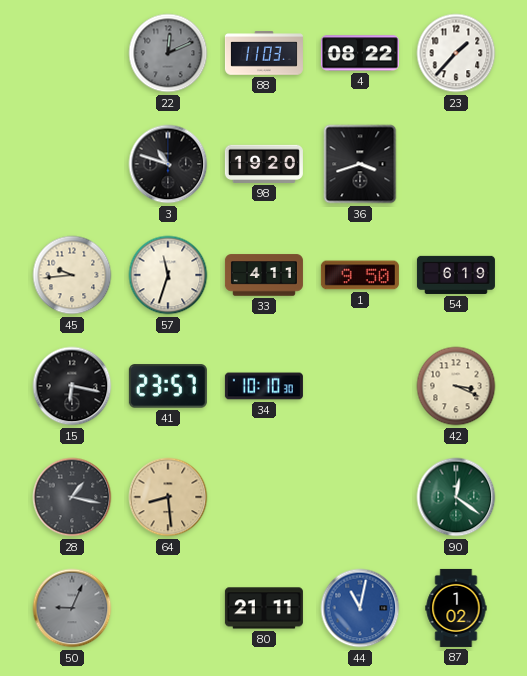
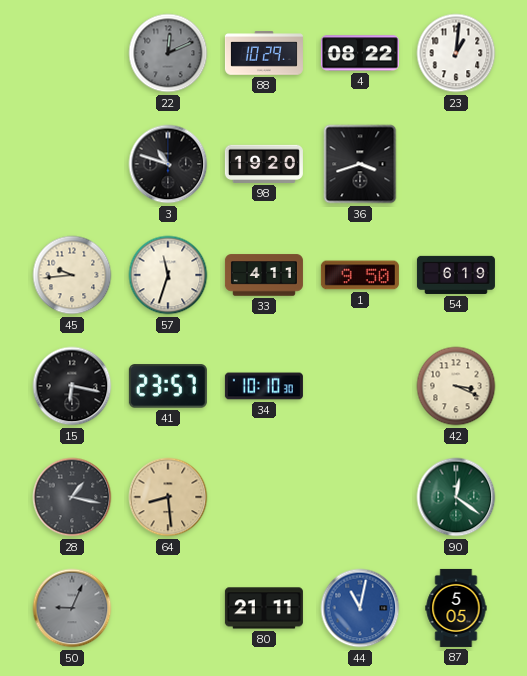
88: 11:03 -> 10:29
23: 1:37 -> 1:01
87: 1:02 -> 5:05
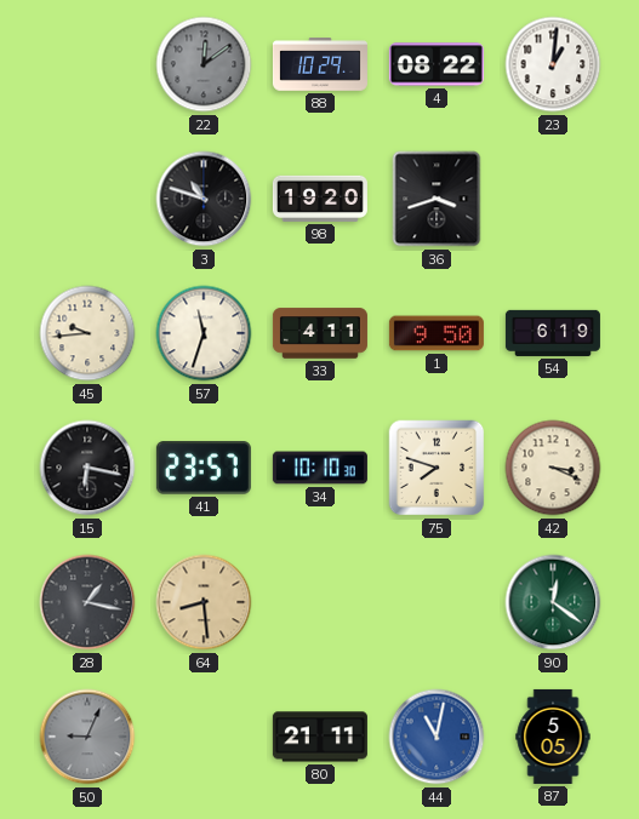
22: 12:11 -> 12:09
75: none -> 7:48
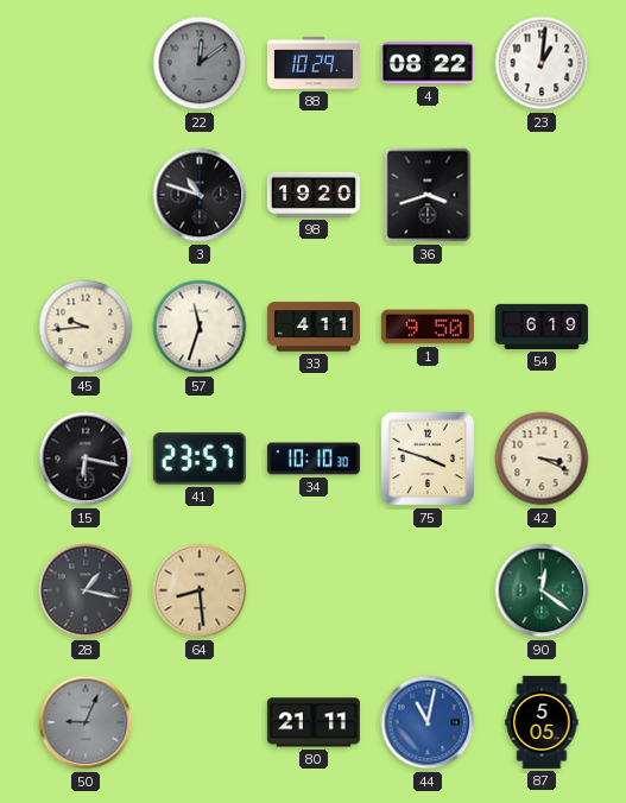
75: 7:48 -> 3:48
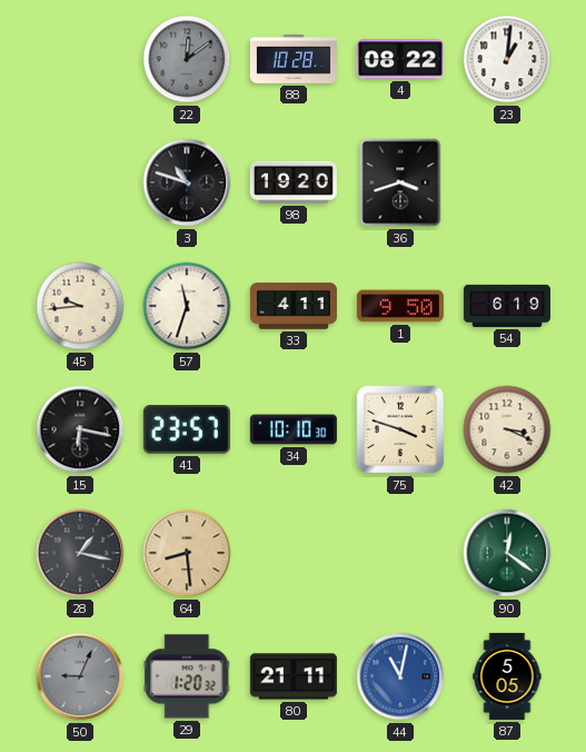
88: 10:29 -> 10:28
29: none -> 1:20
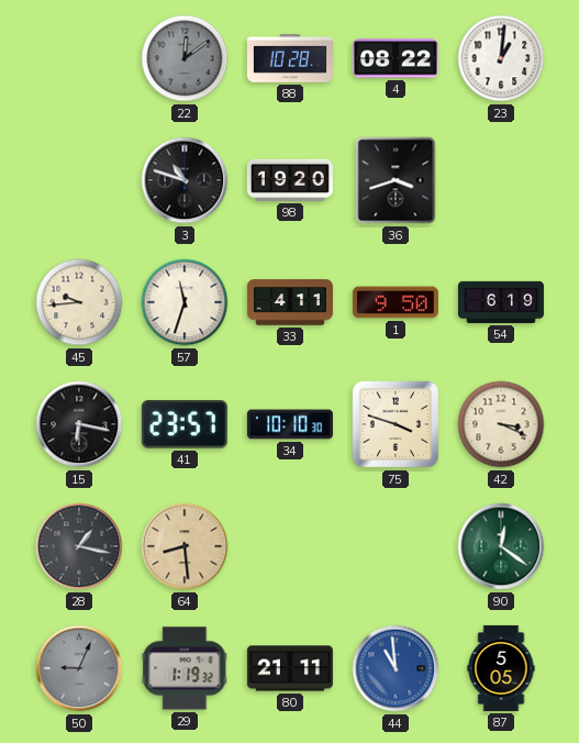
29: 1:20 -> 1:19
44: 11:02 -> 10:59
